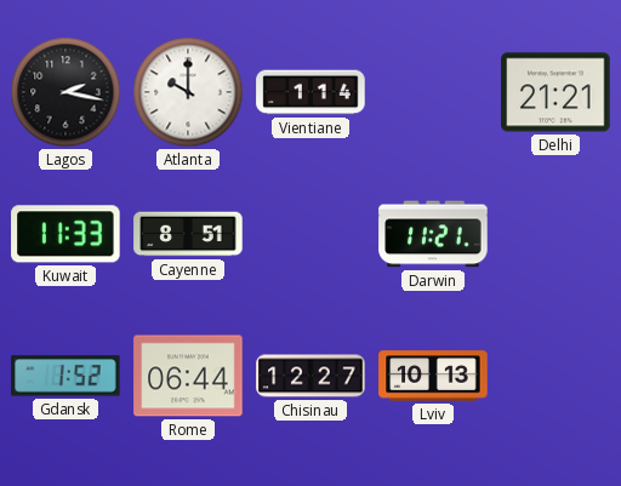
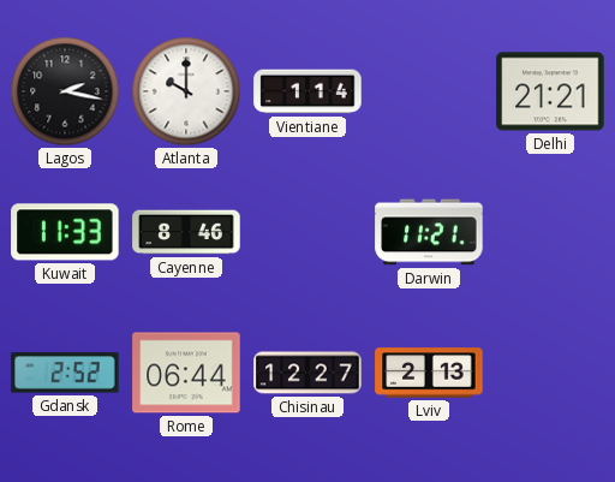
Cayenne: 8:51 -> 8:46
Gdansk: 1:52 -> 2:52
Lviv: 10:13 -> 2:13
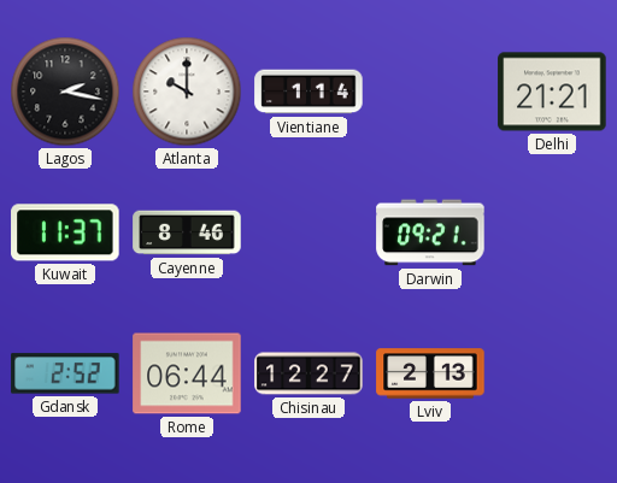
Kuwait: 11:33 -> 11:37
Darwin: 11:21 -> 09:21
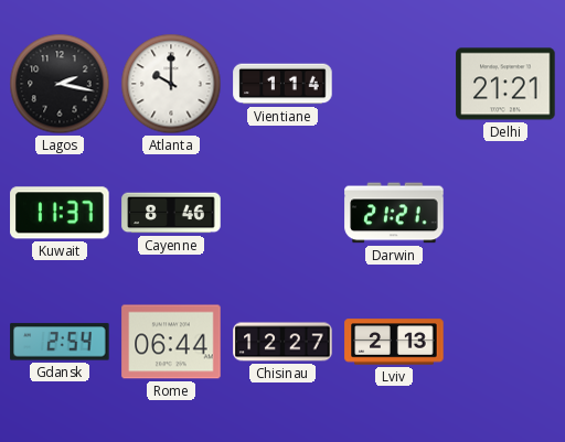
Darwin: 09:21 -> 21:21
Gdansk: 2:52 -> 2:54
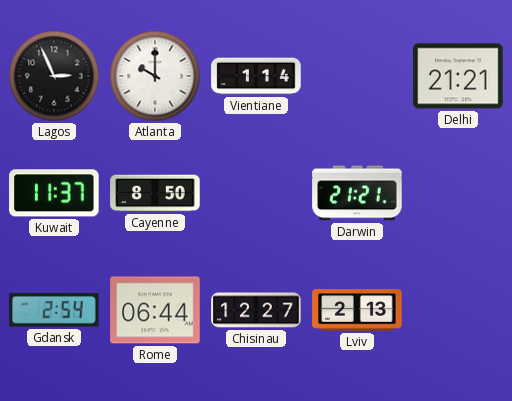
Lagos: 2:17 -> 2:56
Cayenne: 8:46 -> 8:50
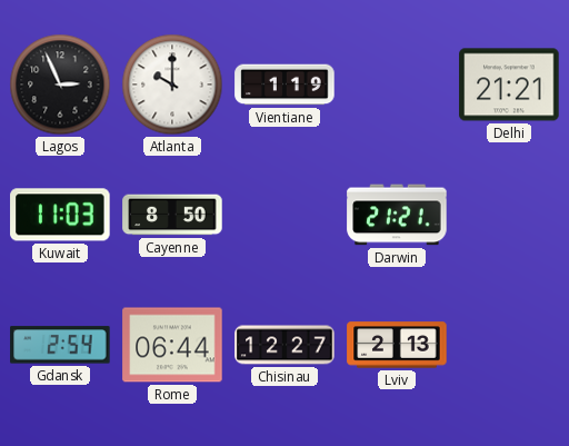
Vientiane: 1:14 -> 1:19
Kuwait: 11:37 -> 11:03
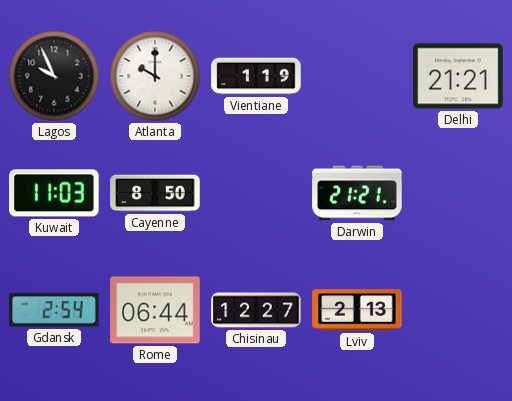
Lagos: 2:56 -> 9:56
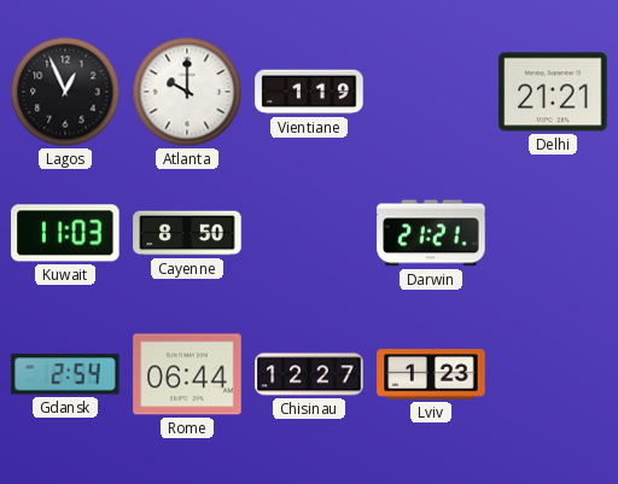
Lagos: 9:56 -> 12:56
Lviv: 2:13 -> 1:23
